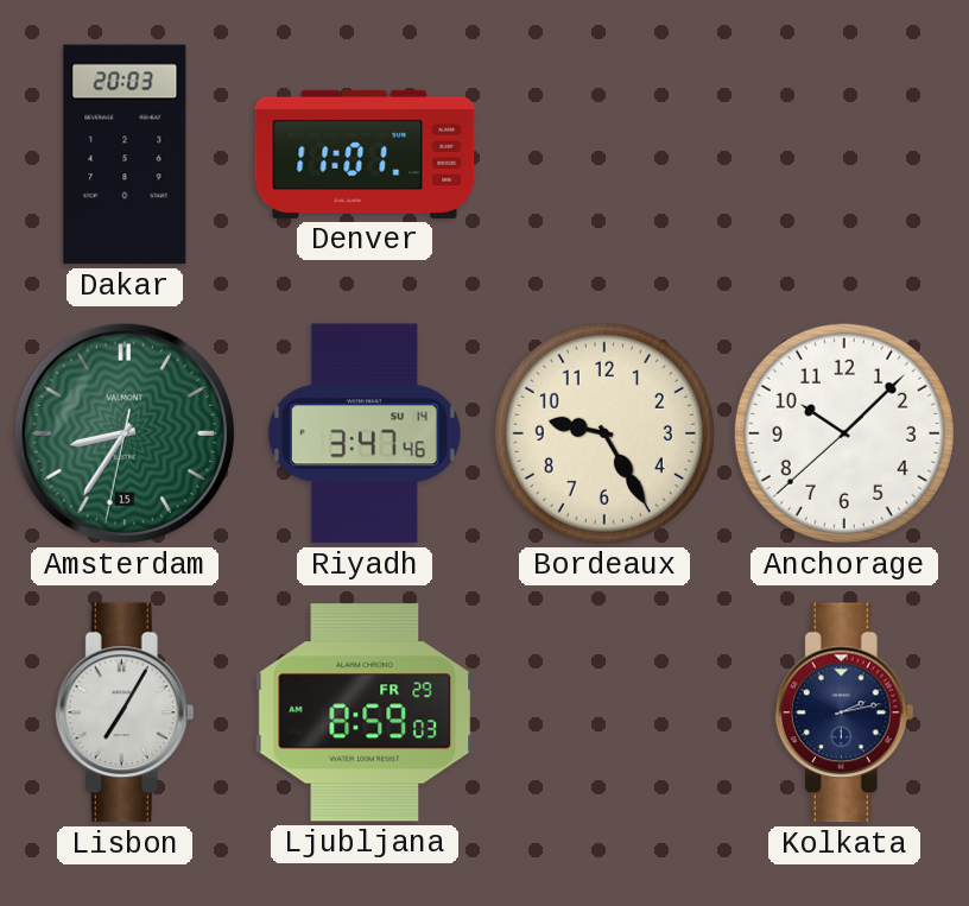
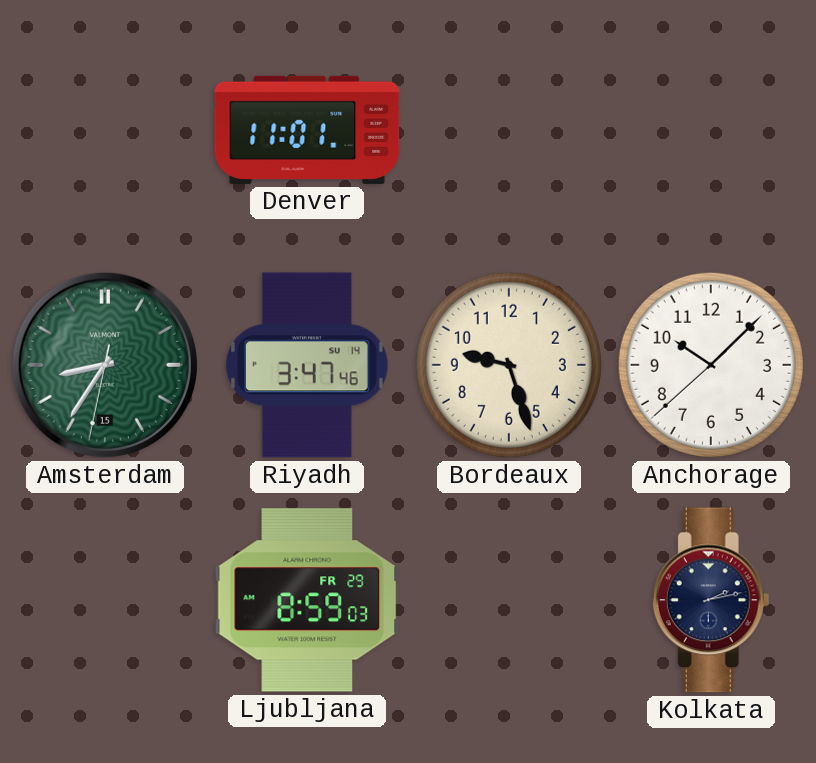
Dakar: 20:03 -> none
Bordeaux: 9:25 -> 9:27
Lisbon: 7:05 -> none
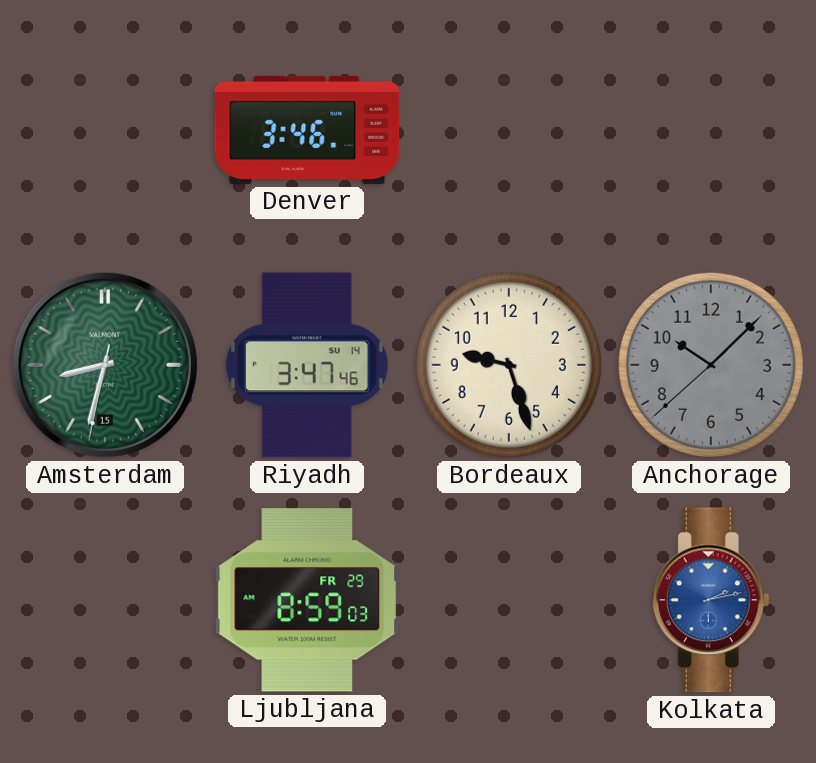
Denver: 11:01 -> 3:46
Amsterdam: 8:35 -> 8:32
Anchorage dial: white -> grey
Kolkata dial: navy -> blue
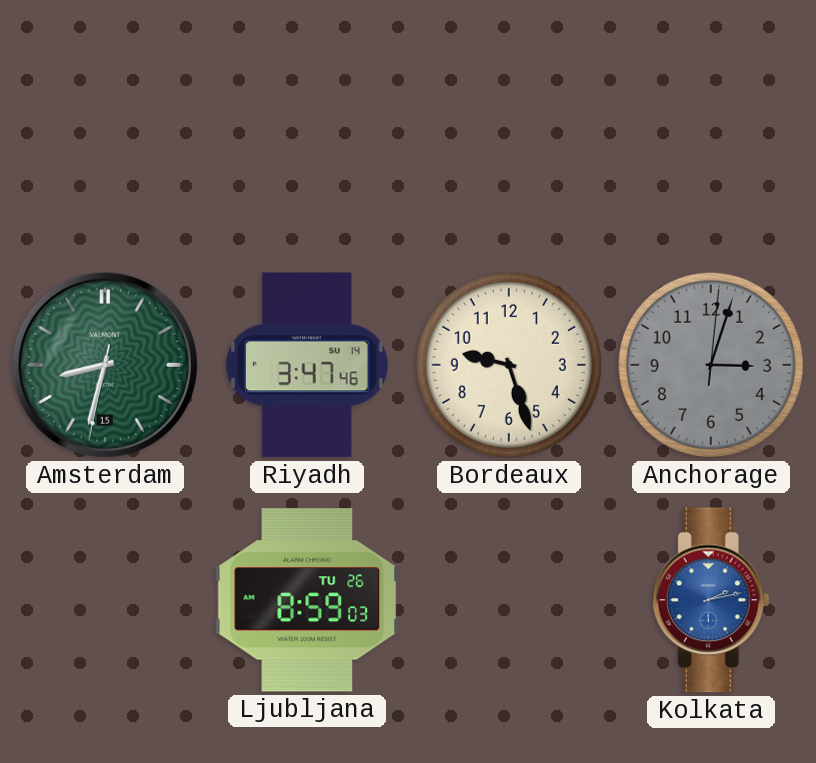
Denver: 3:46 -> none
Anchorage: 10:07 -> 3:03
Ljubljana date: FR 29 -> TU 26
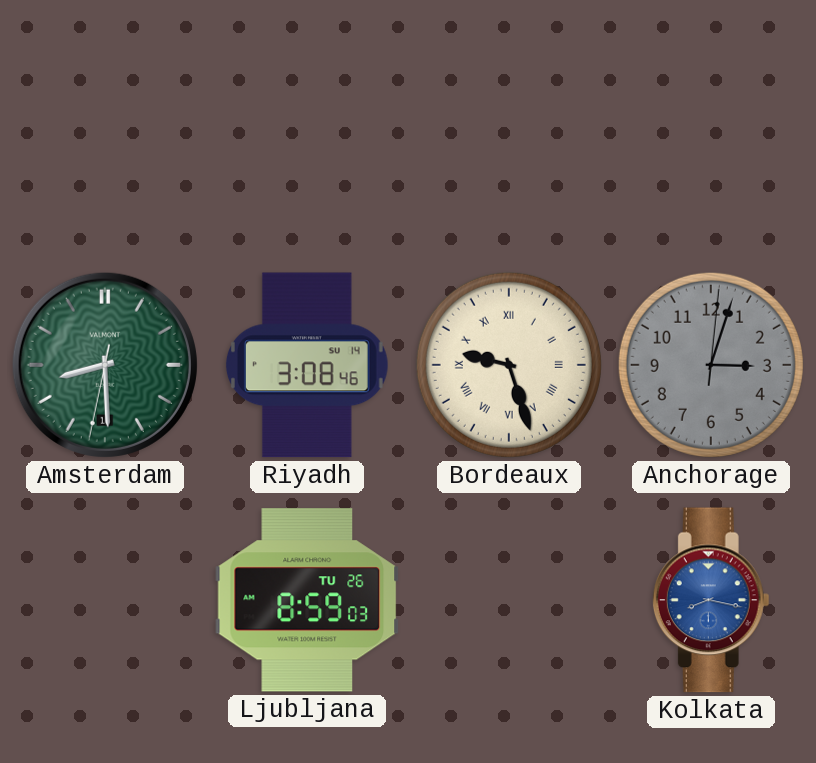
Amsterdam: 8:32 -> 8:29
Riyadh: 3:47 -> 3:08
Bordeaux numerals: Arabic -> Roman
Kolkata: 2:13 -> 8:17
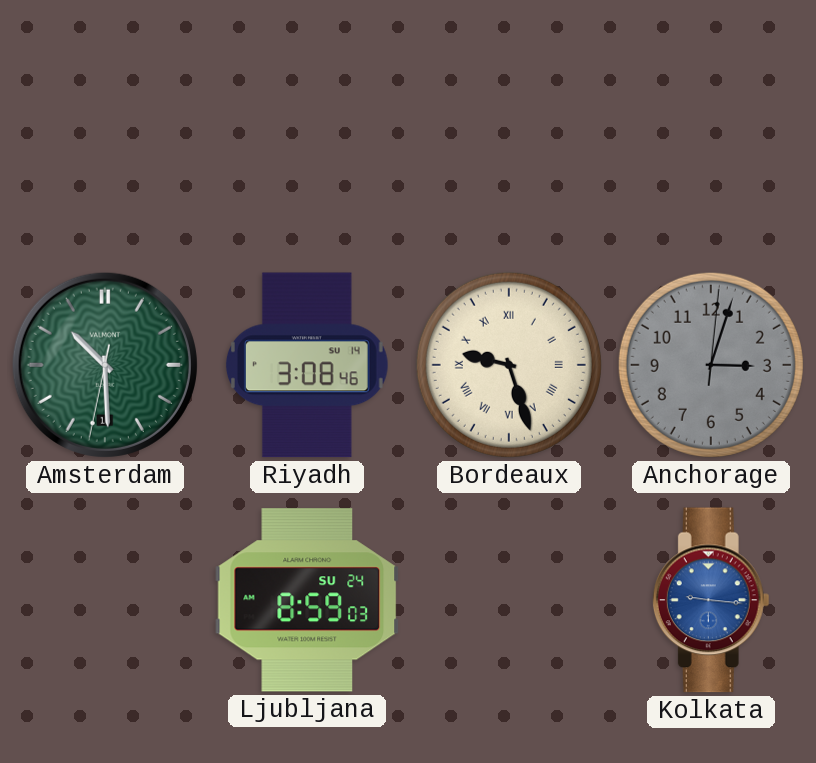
Amsterdam: 8:29 -> 10:29
Ljubljana date: TU 26 -> SU 24
Kolkata: 8:17 -> 9:16
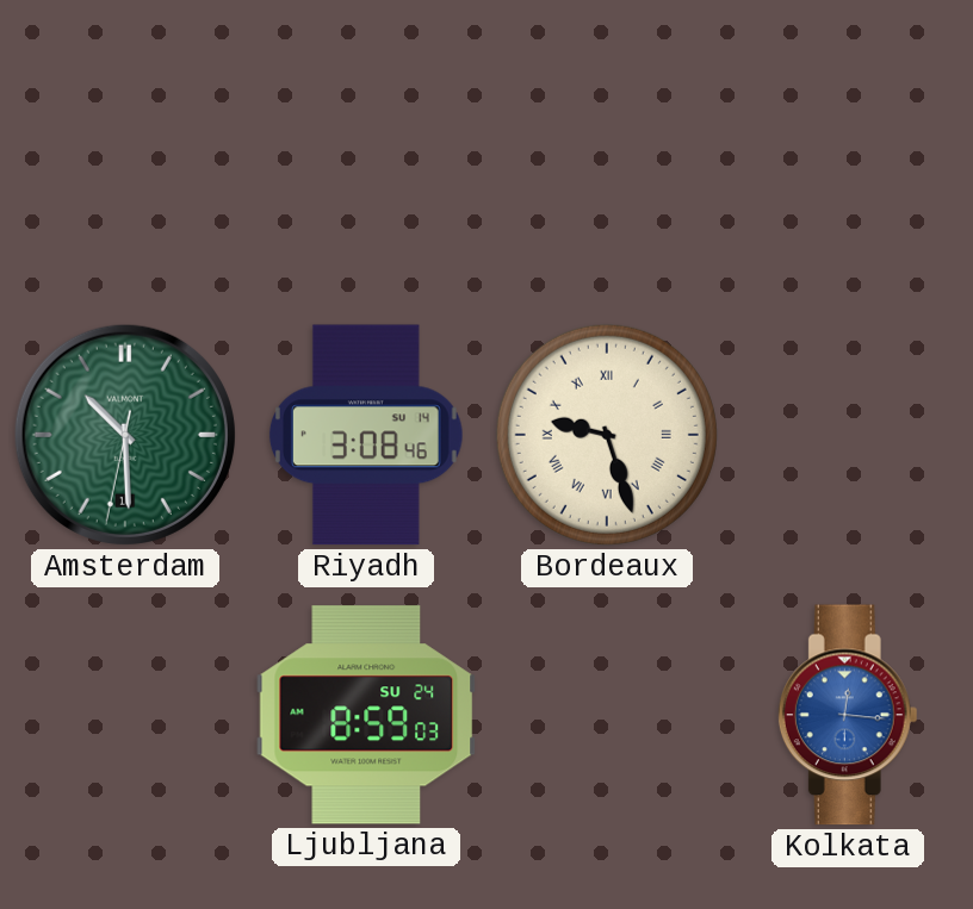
Anchorage: 3:03 -> none
Kolkata: 9:16 -> 12:16
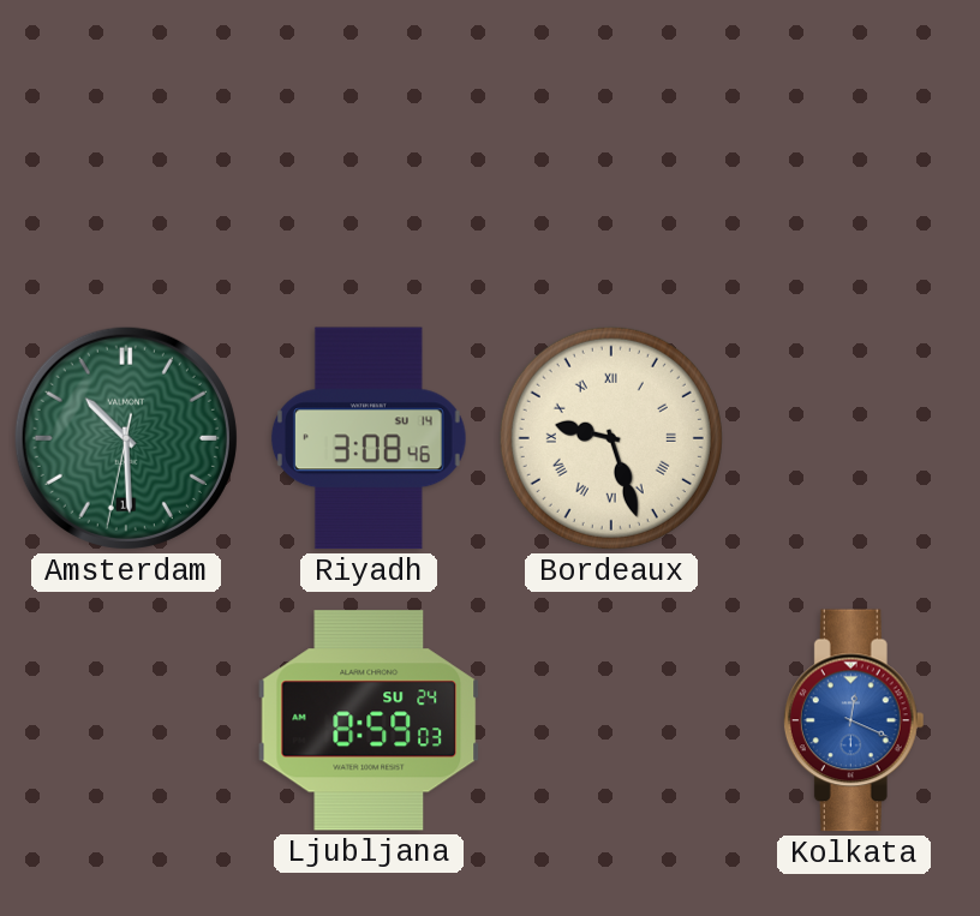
Kolkata: 12:16 -> 12:19
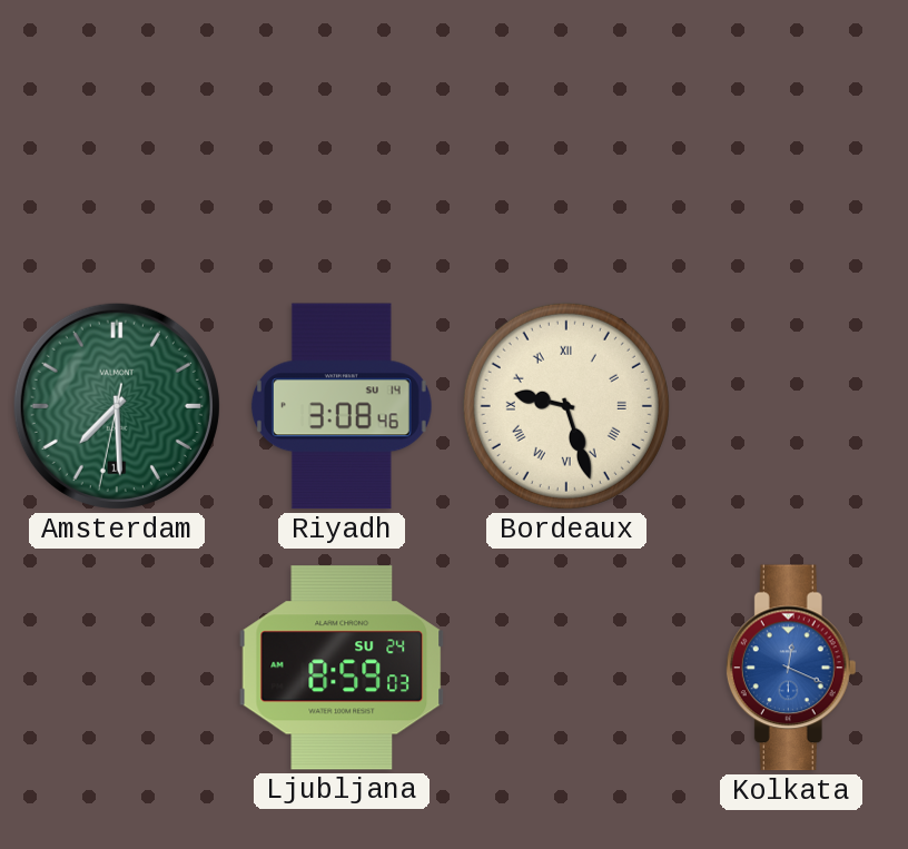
Amsterdam: 10:29 -> 7:29
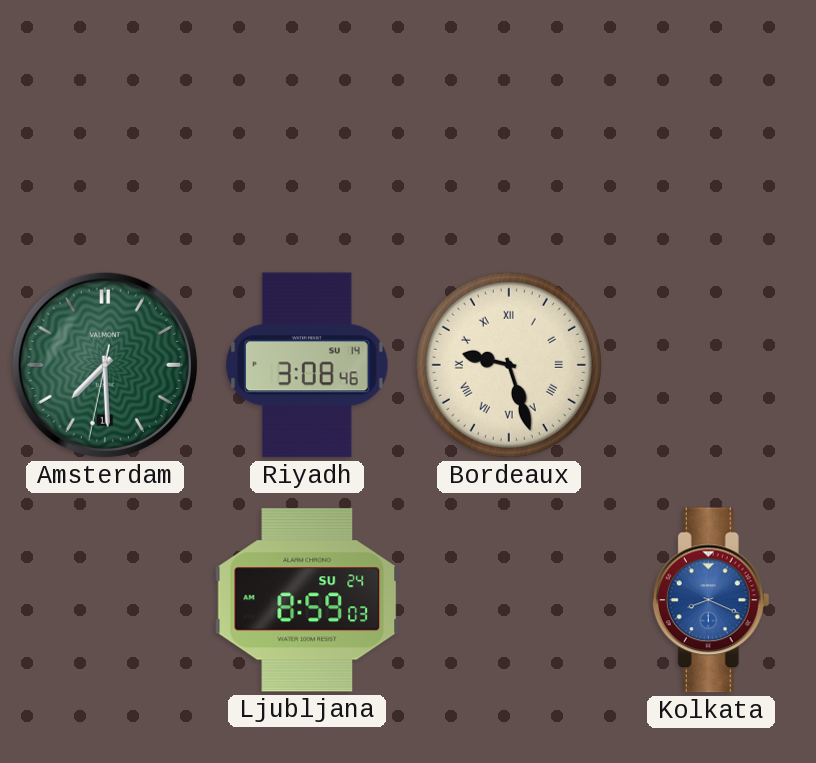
Kolkata: 12:19 -> 8:19
